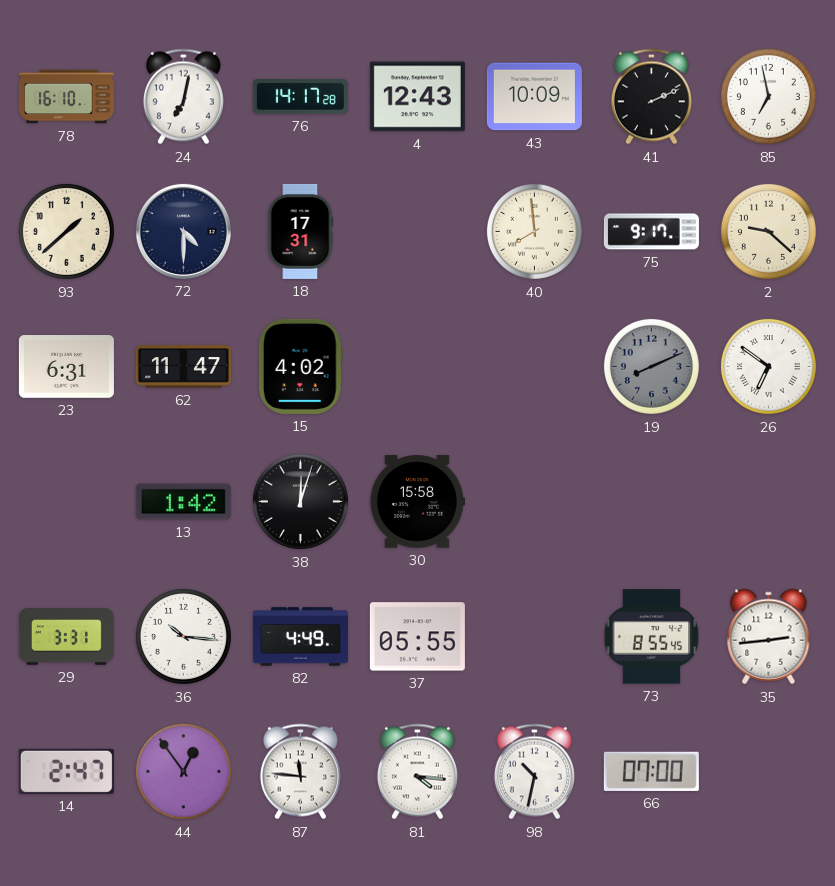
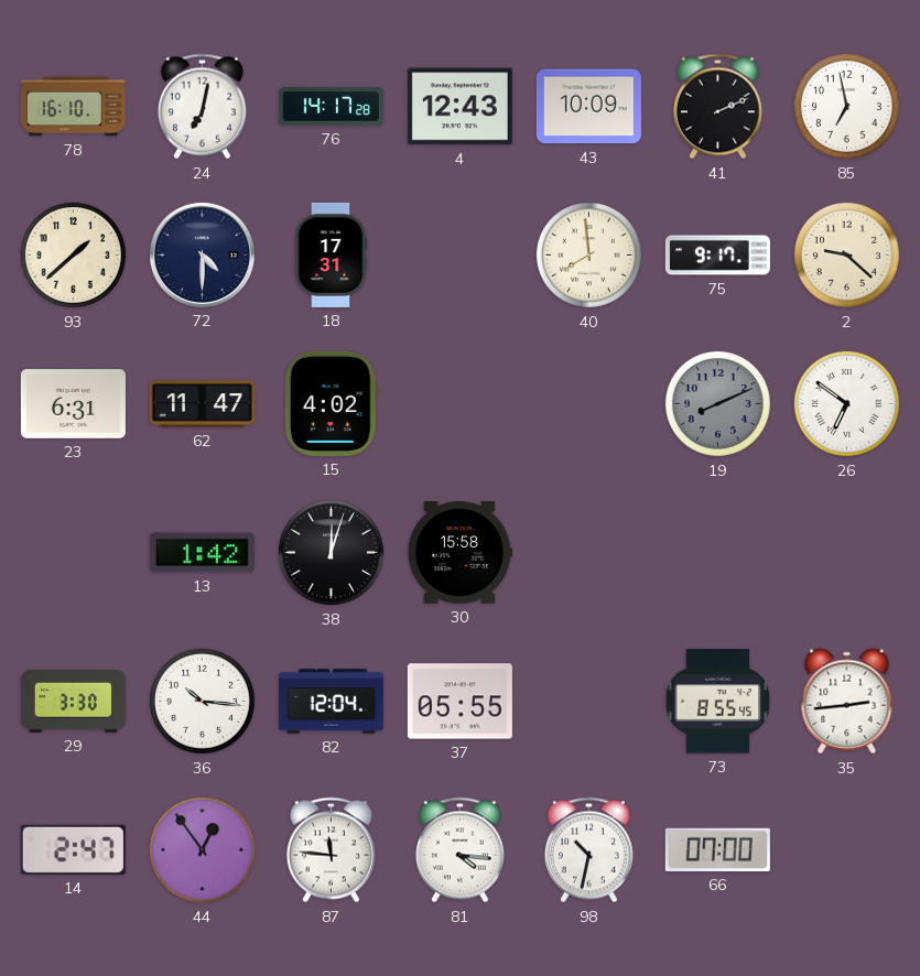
29: 3:31 -> 3:30
82: 4:49 -> 12:04
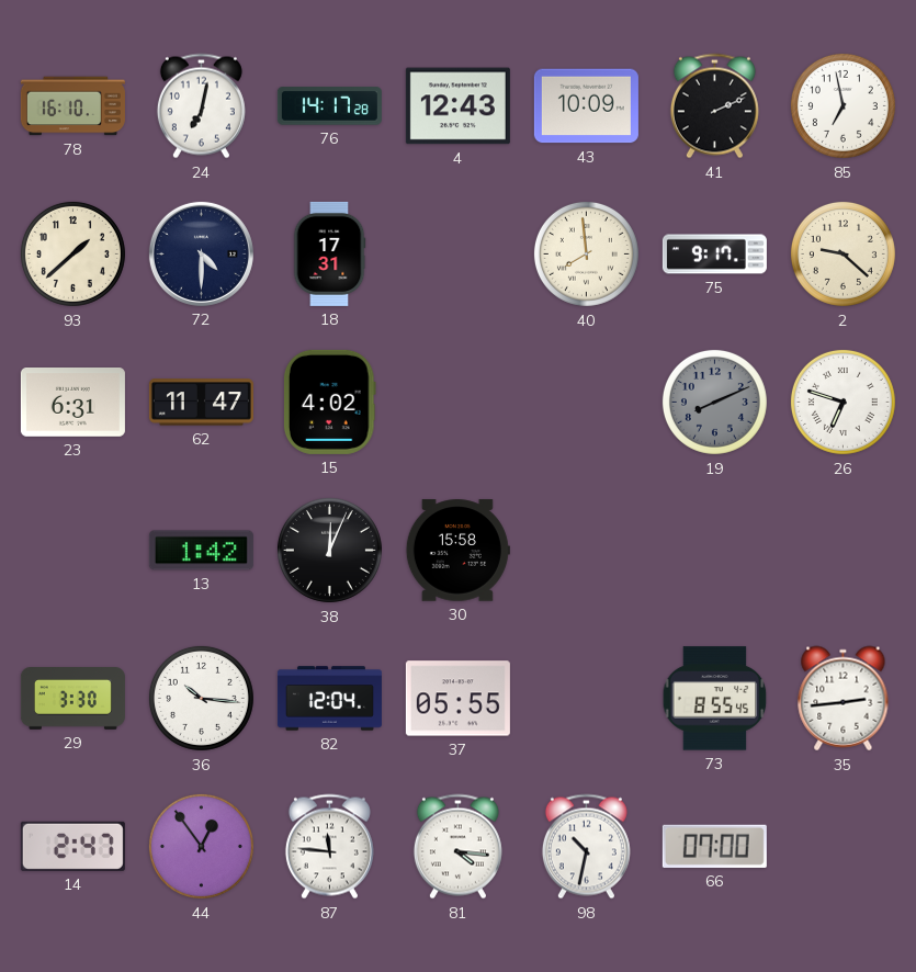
26: 6:51 -> 6:48
38: 12:03 -> 12:04
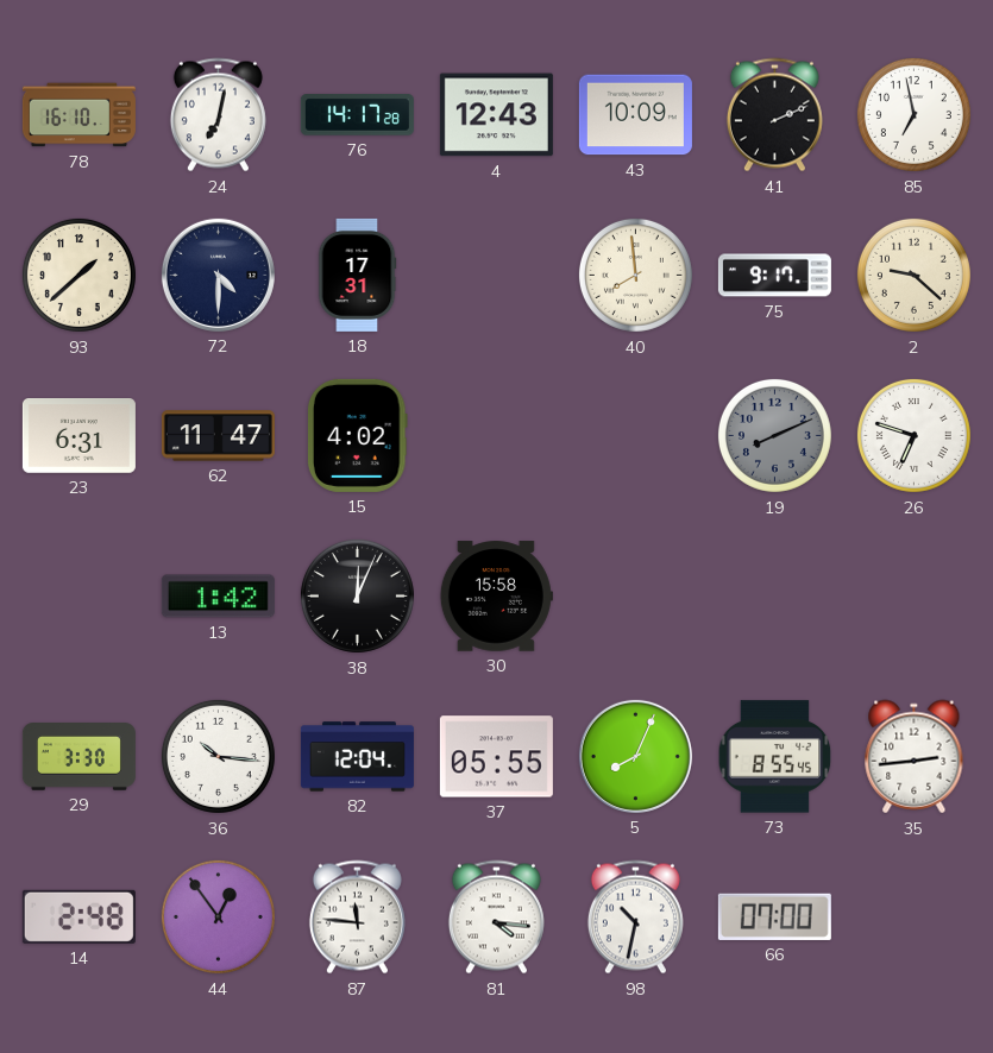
5: none -> 8:04
14: 2:47 -> 2:48
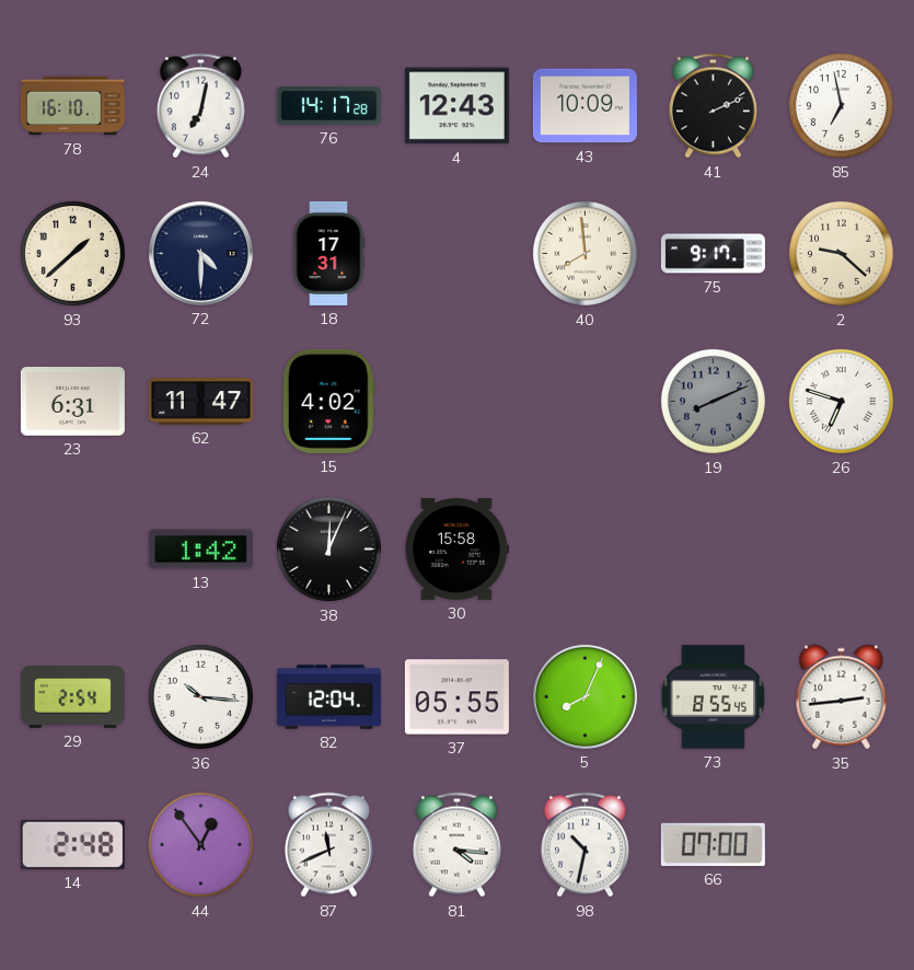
29: 3:30 -> 2:54
87: 11:46 -> 11:41
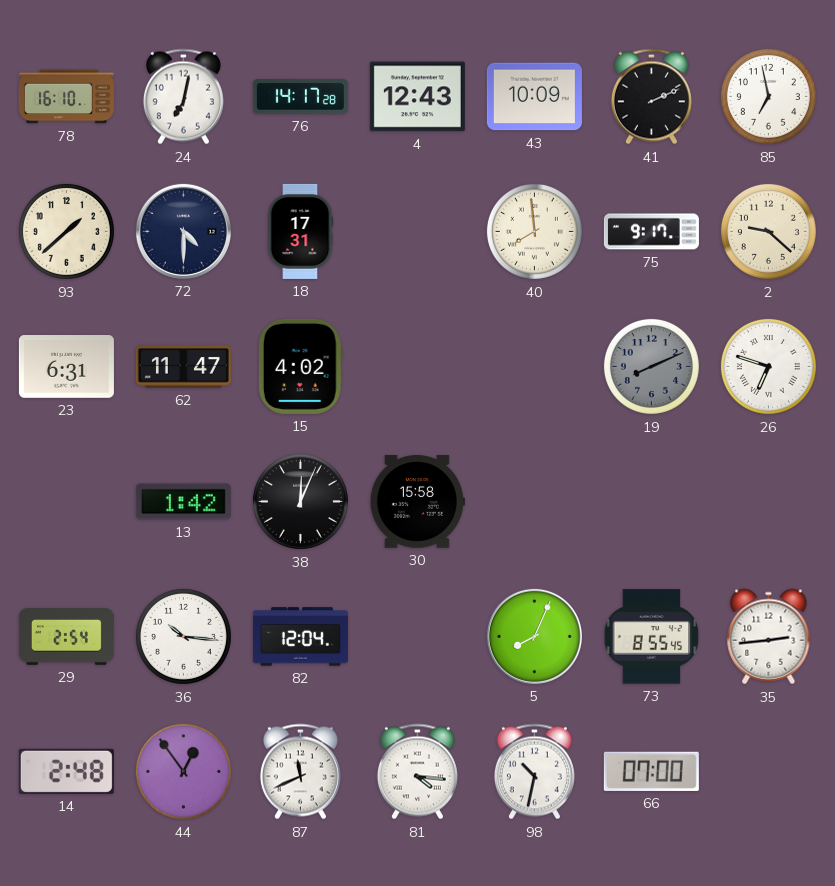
37: 05:55 -> none
